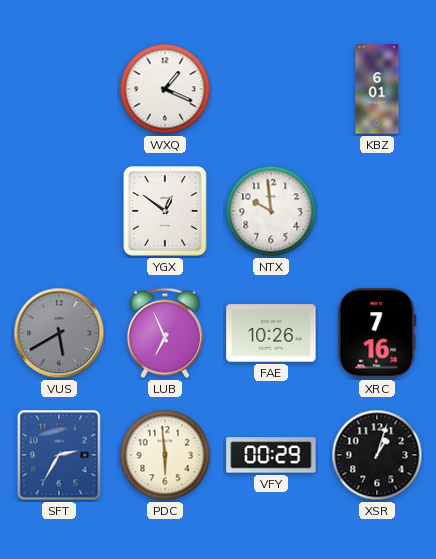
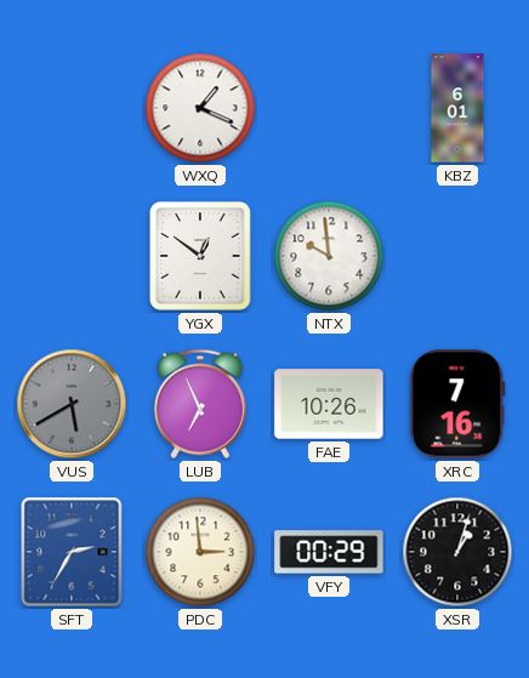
PDC: 5:59 -> 2:59
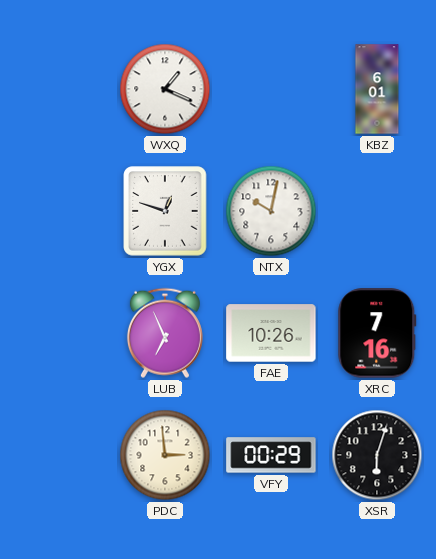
YGX: 12:51 -> 12:48
NTX: 9:59 -> 10:02
VUS: 5:40 -> none
SFT: 2:35 -> none
XSR: 1:03 -> 6:03
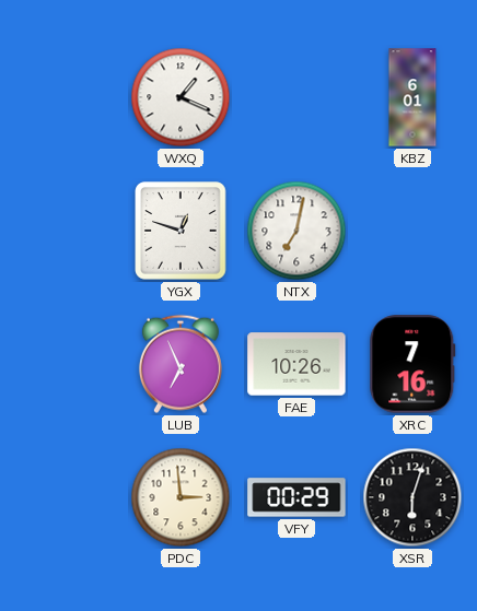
NTX: 10:02 -> 7:02
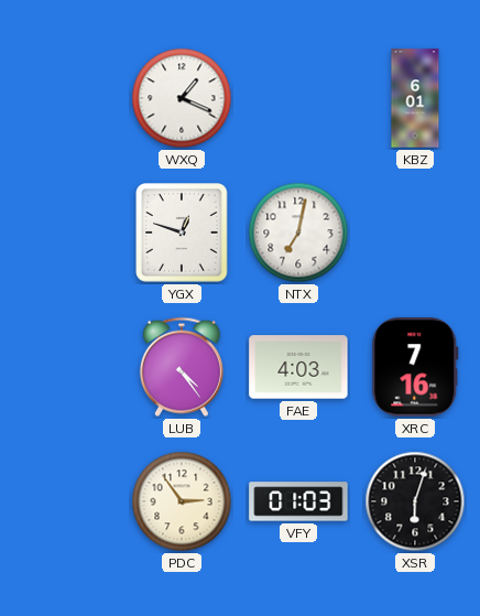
LUB: 6:56 -> 4:24
FAE: 10:26 -> 4:03
PDC: 2:59 -> 2:54
VFY: 00:29 -> 01:03
